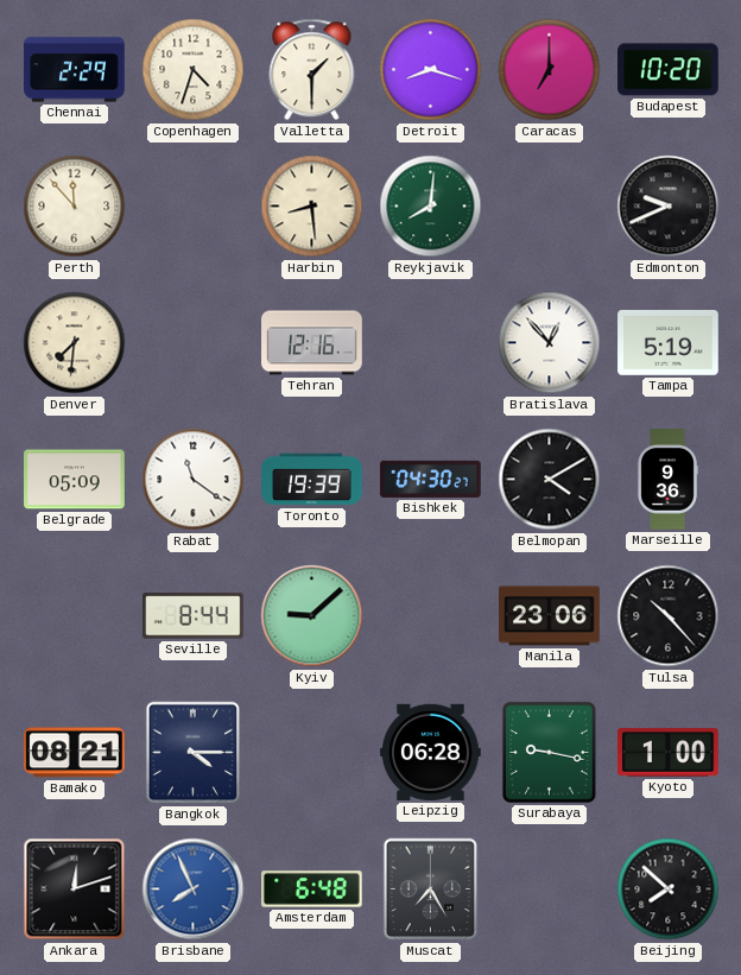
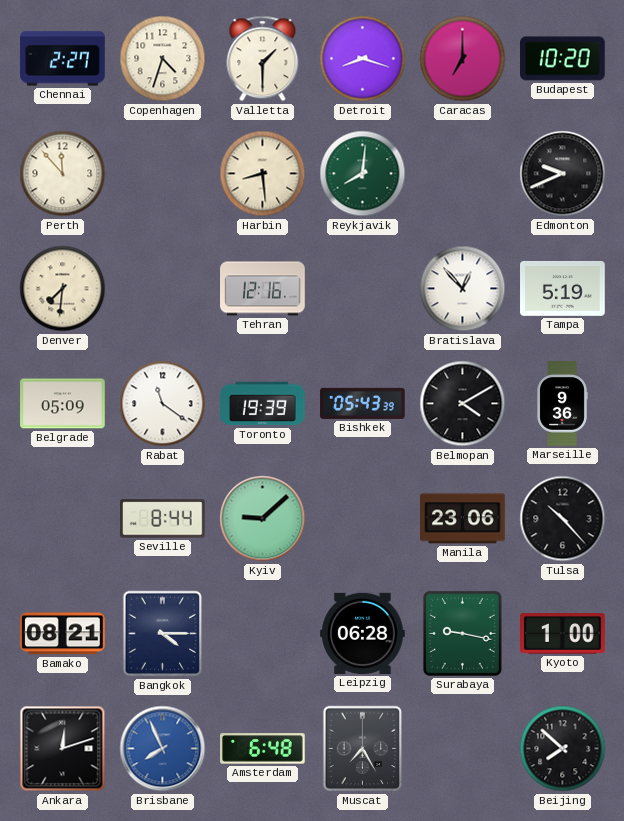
Chennai: 2:29 -> 2:27
Bishkek: 04:30 -> 05:43
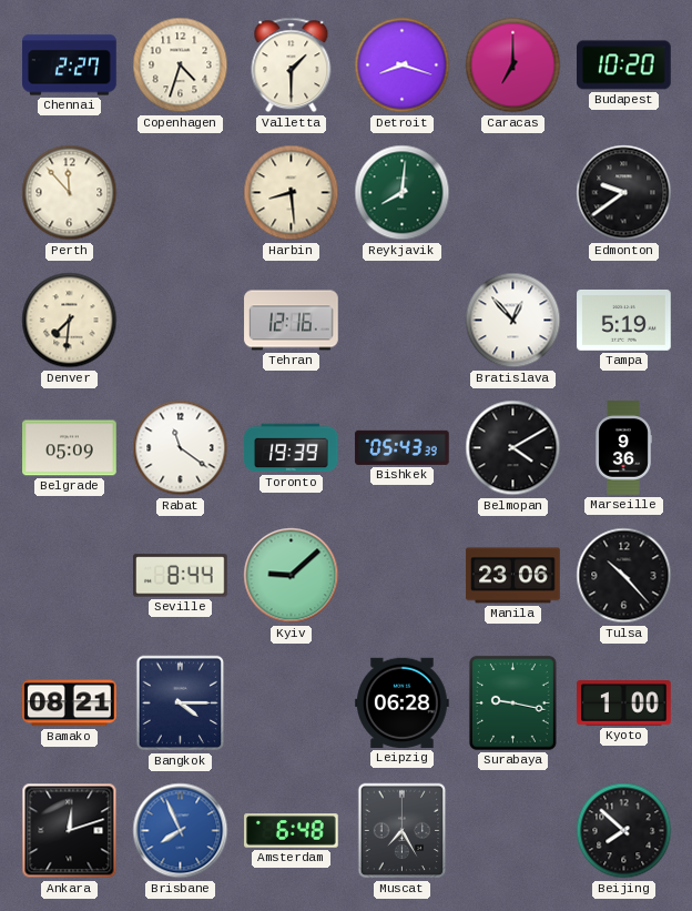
Edmonton: 9:41 -> 9:39
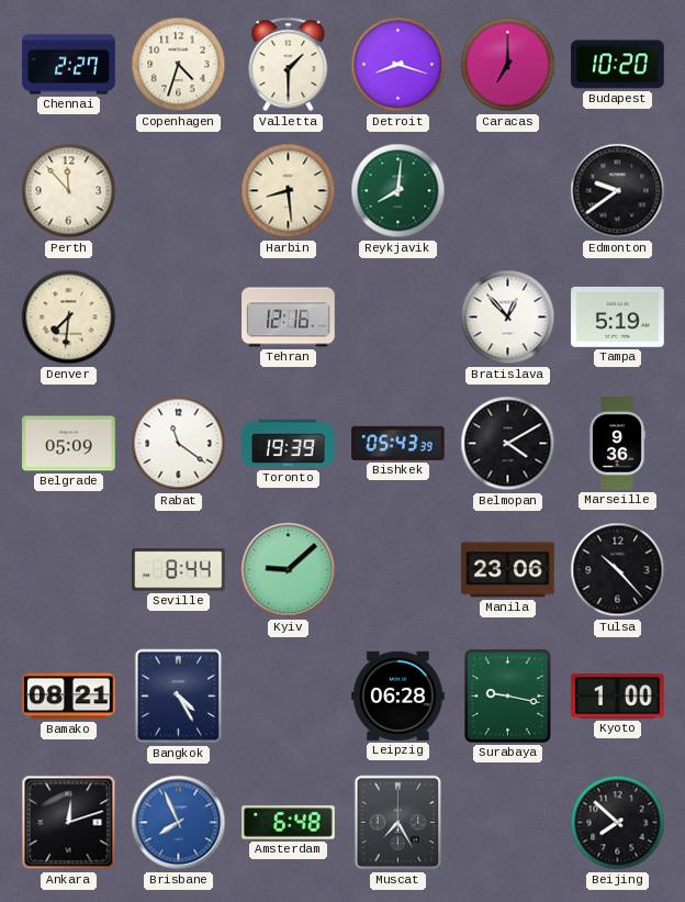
Bangkok: 4:15 -> 4:25
